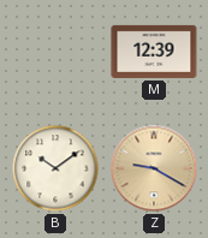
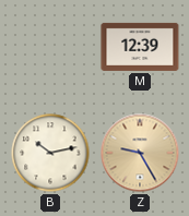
B: 10:09 -> 10:13
Z: 9:20 -> 9:25
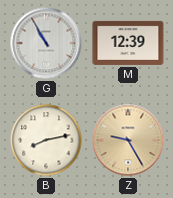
G: none -> 10:55
B: 10:13 -> 8:13
